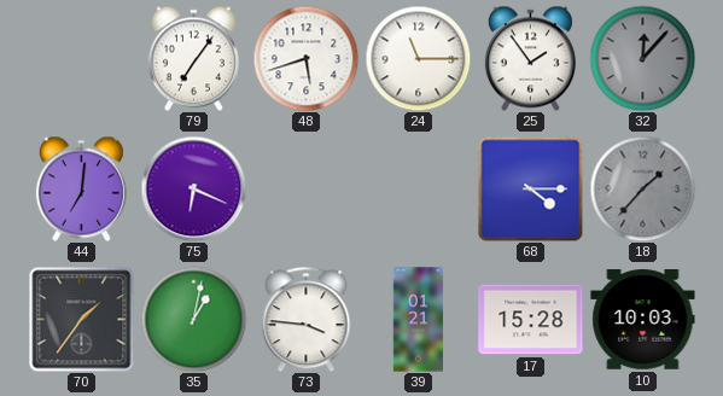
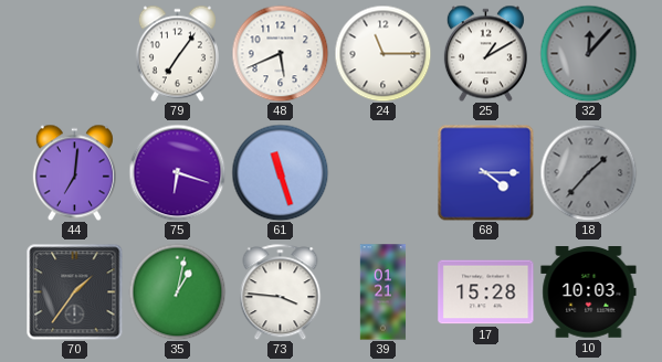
48: 5:42 -> 5:41
25: 1:54 -> 1:10
75: 6:19 -> 6:18
61: none -> 11:27
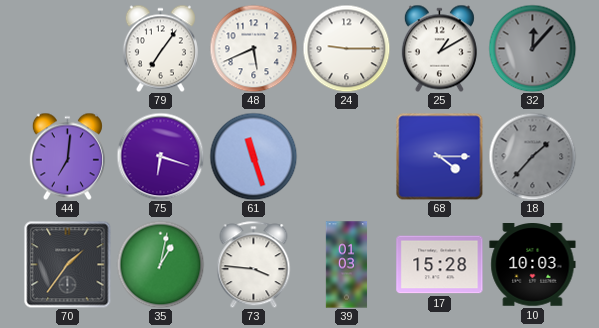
24: 11:15 -> 9:15
39: 01:21 -> 01:03
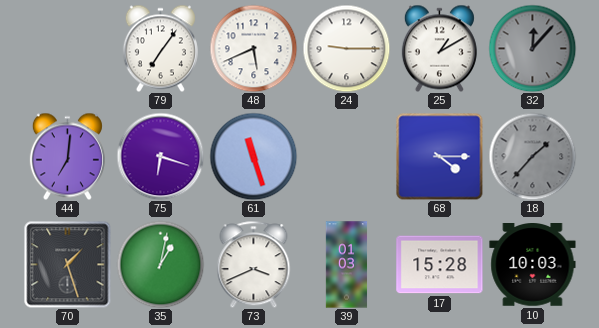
70: 1:36 -> 1:27
73: 3:46 -> 3:41
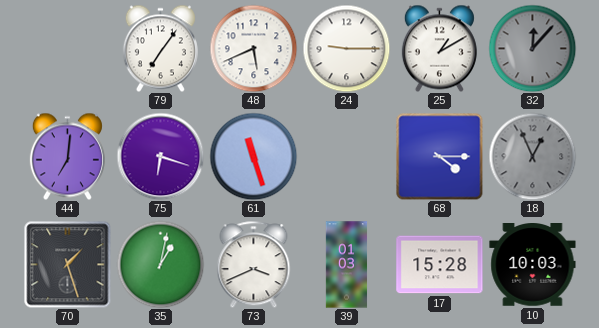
18: 1:37 -> 12:56
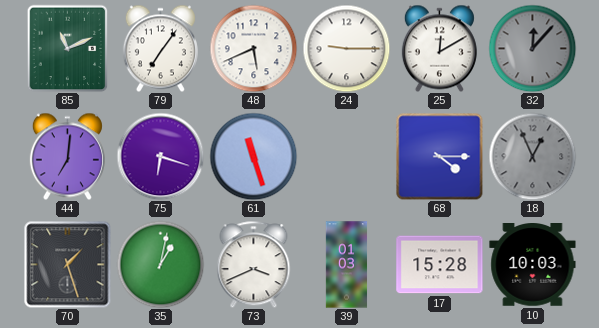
85: none -> 11:11
25: 1:10 -> 12:10
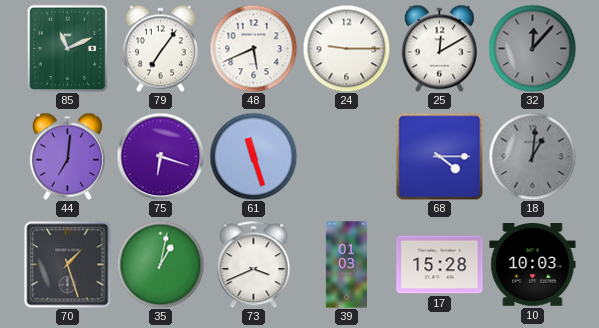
18: 12:56 -> 1:01
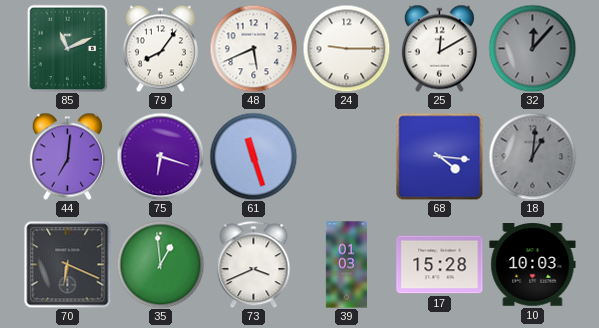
79: 7:06 -> 8:06
68: 4:15 -> 4:16
70: 1:27 -> 6:19
35: 1:02 -> 12:59
